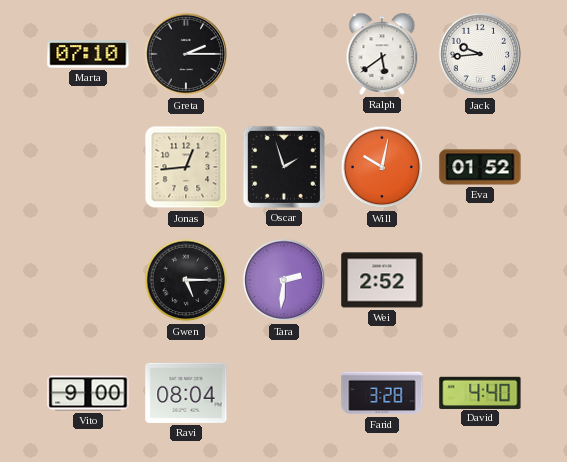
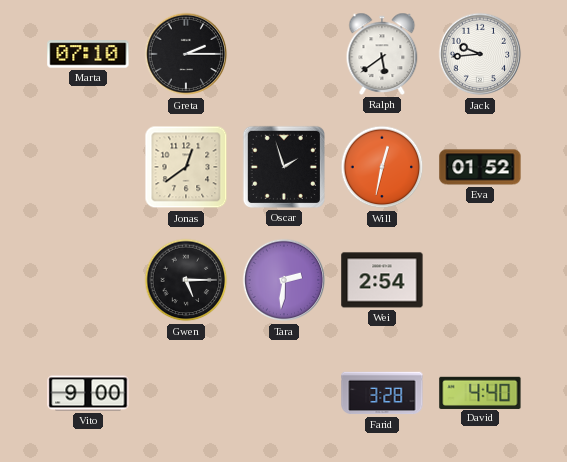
Jonas: 12:44 -> 12:39
Will: 10:02 -> 12:32
Wei: 2:52 -> 2:54
Ravi: 08:04 -> none
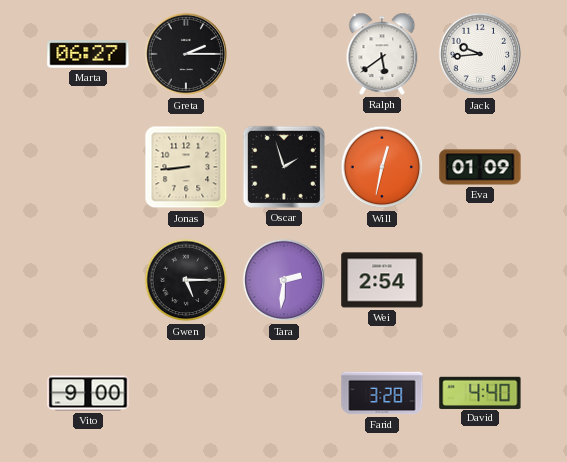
Marta: 07:10 -> 06:27
Jonas: 12:39 -> 8:44
Eva: 01:52 -> 01:09
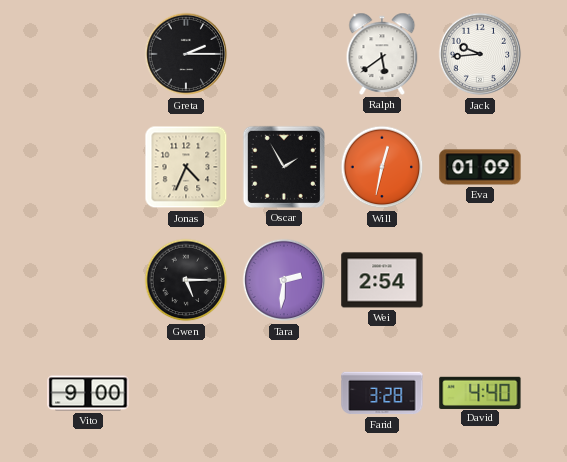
Marta: 06:27 -> none
Jonas: 8:44 -> 4:34
Oscar: 1:57 -> 1:55
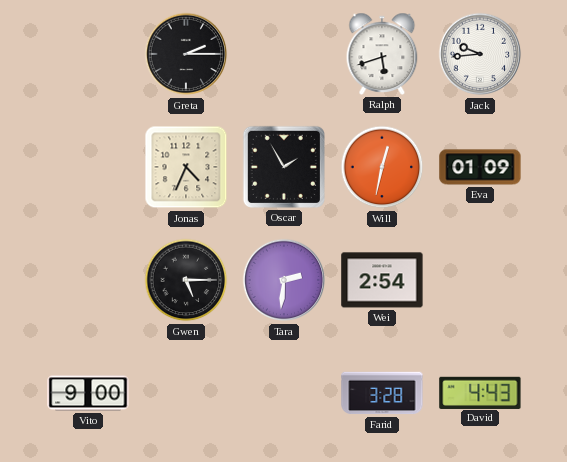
Ralph: 5:39 -> 5:42
David: 4:40 -> 4:43
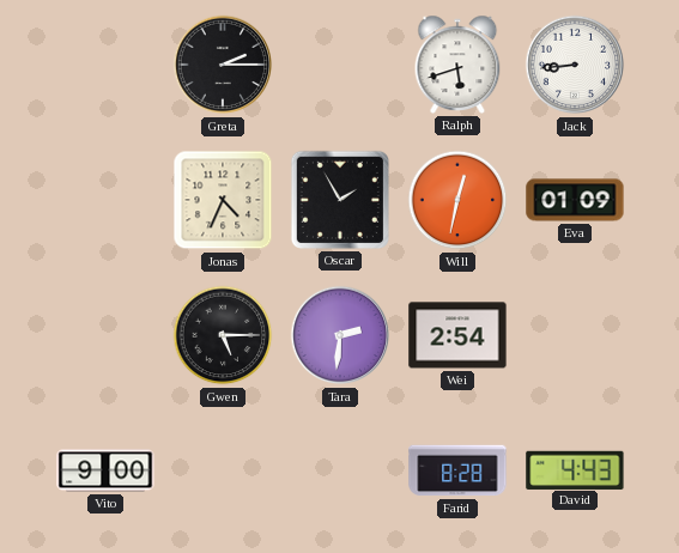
Jack: 9:44 -> 8:44
Farid: 3:28 -> 8:28
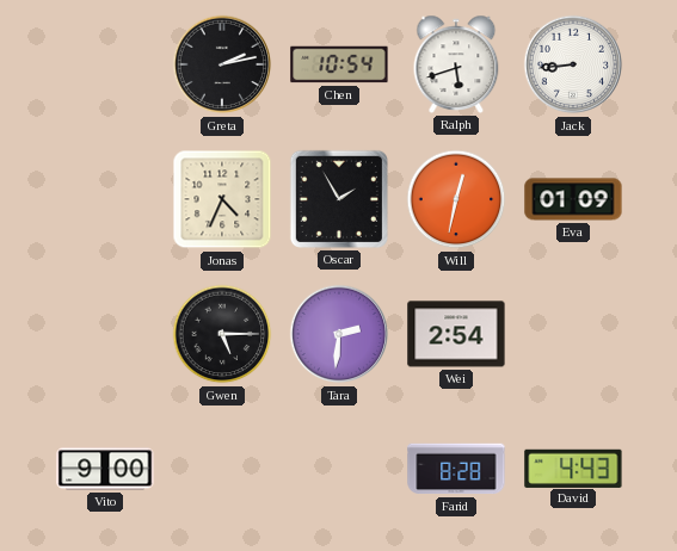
Greta: 2:15 -> 2:13
Chen: none -> 10:54
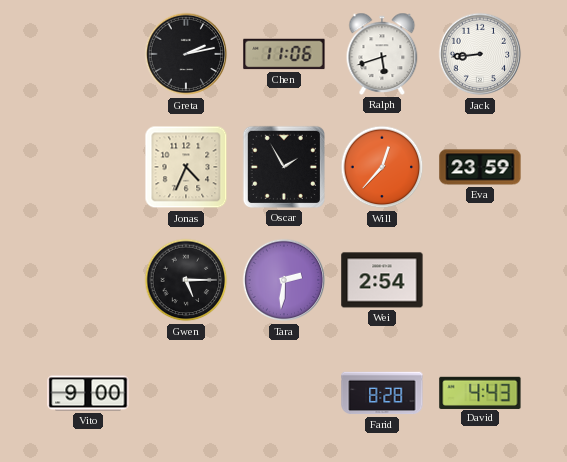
Chen: 10:54 -> 11:06
Will: 12:32 -> 12:37
Eva: 01:09 -> 23:59
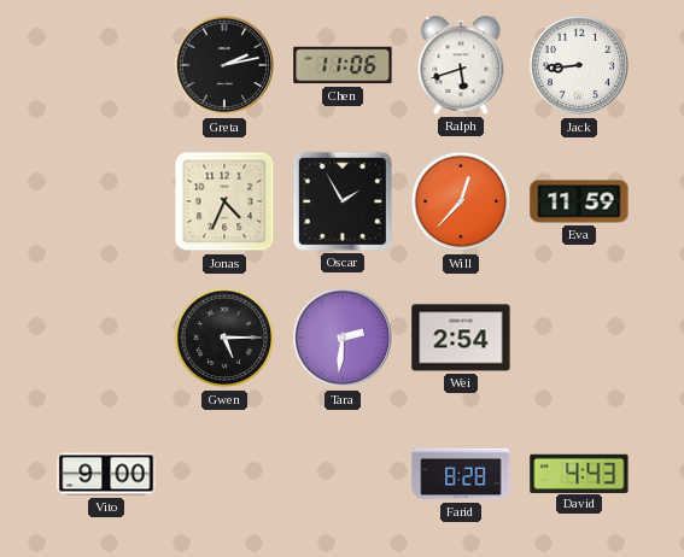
Eva: 23:59 -> 11:59
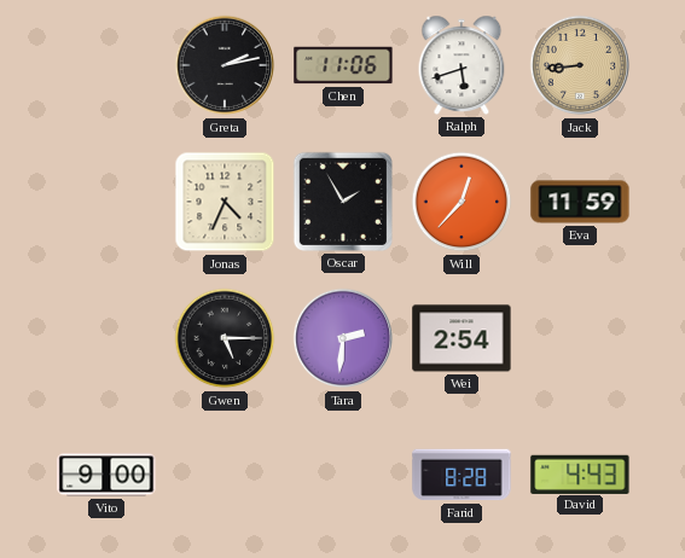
Jack dial: white -> champagne
